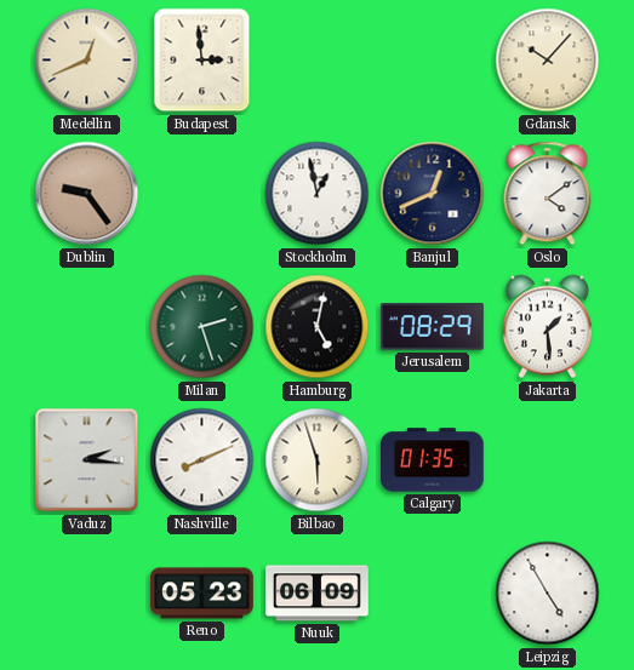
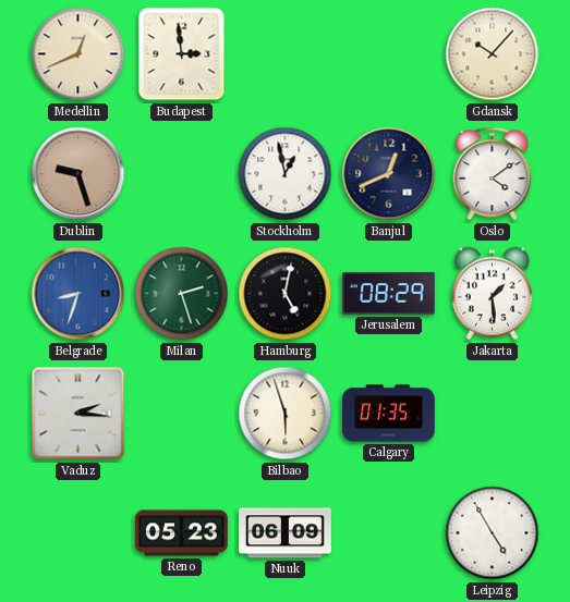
Dublin: 9:24 -> 9:27
Belgrade: none -> 8:33
Nashville: 8:11 -> none
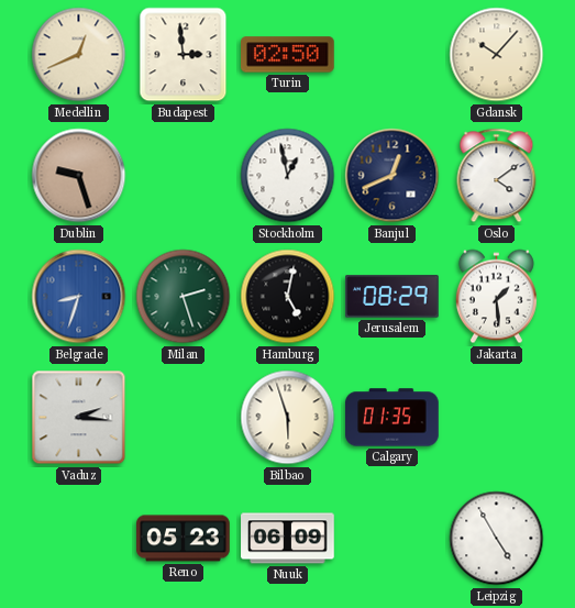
Turin: none -> 02:50
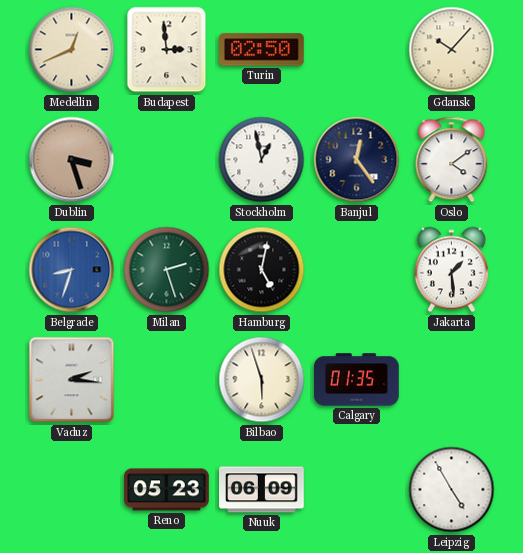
Dublin: 9:27 -> 3:27
Banjul: 12:41 -> 12:24
Jerusalem: 08:29 -> none
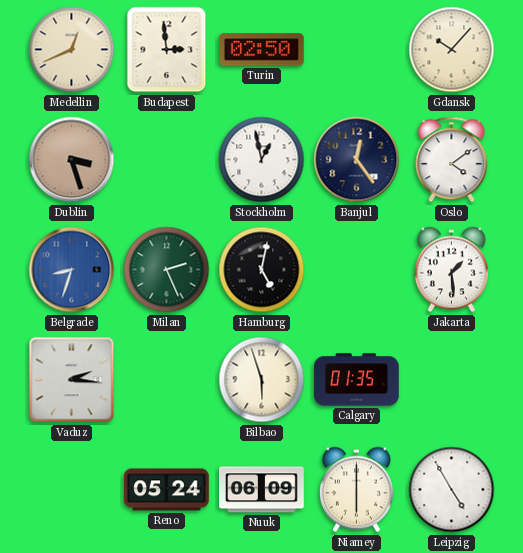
Milan: 2:27 -> 2:26
Reno: 05:23 -> 05:24
Niamey: none -> 6:00
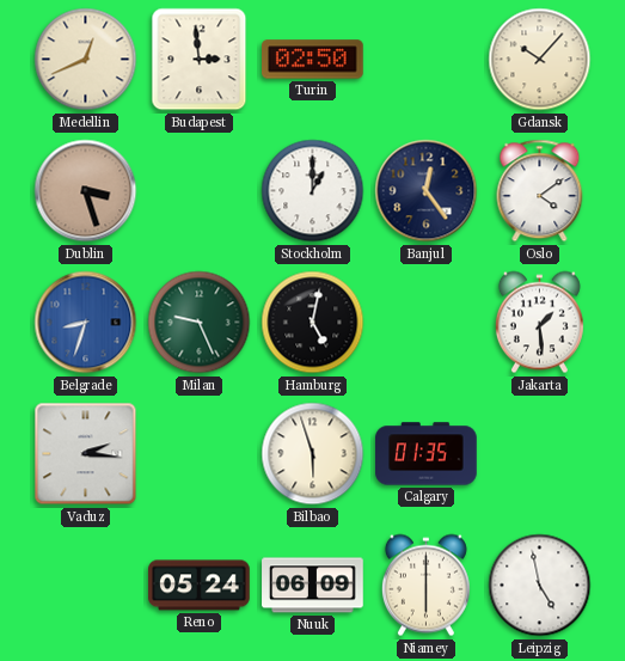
Stockholm: 12:58 -> 1:00
Milan: 2:26 -> 9:26
Leipzig: 4:55 -> 4:58
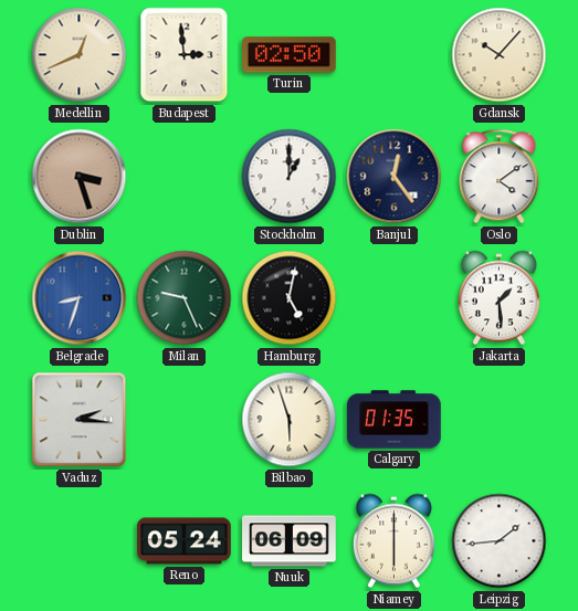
Leipzig: 4:58 -> 1:44
